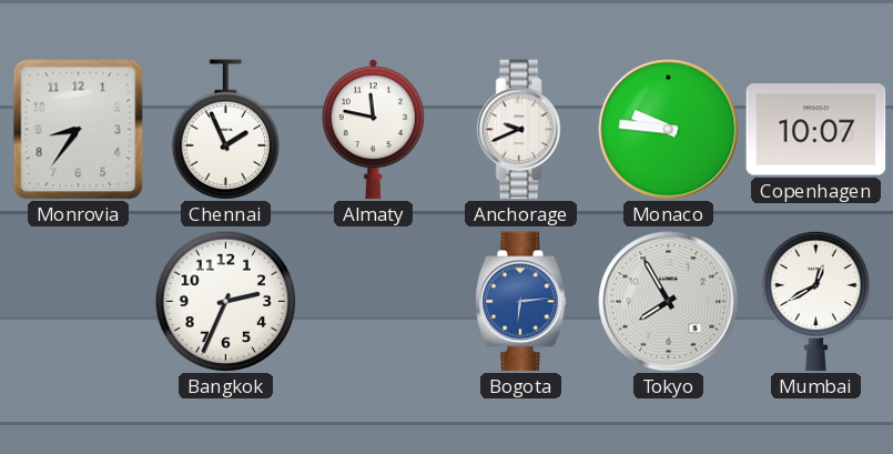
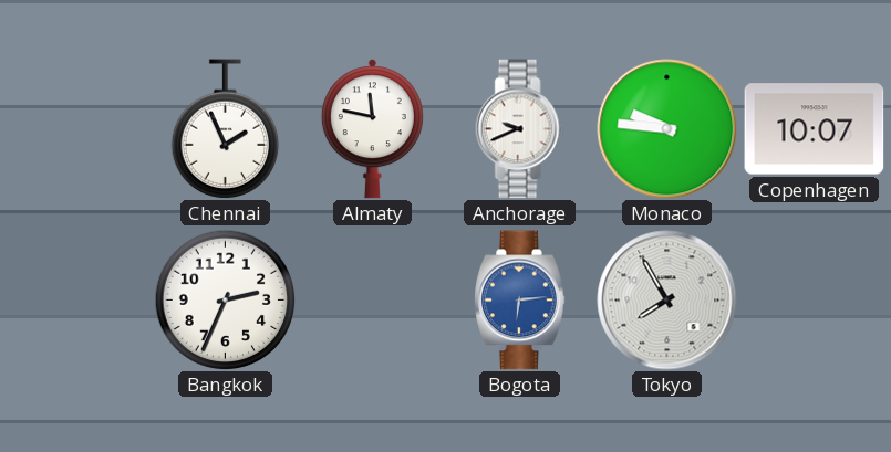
Monrovia: 8:36 -> none
Mumbai: 12:40 -> none
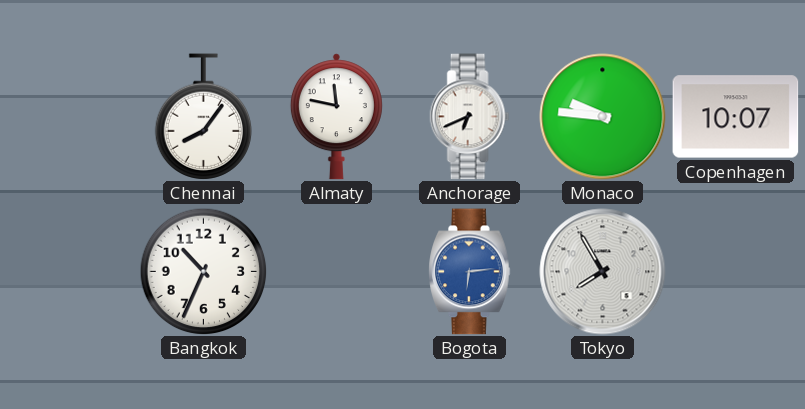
Chennai: 1:56 -> 8:06
Anchorage: 9:41 -> 6:41
Bangkok: 2:34 -> 10:34
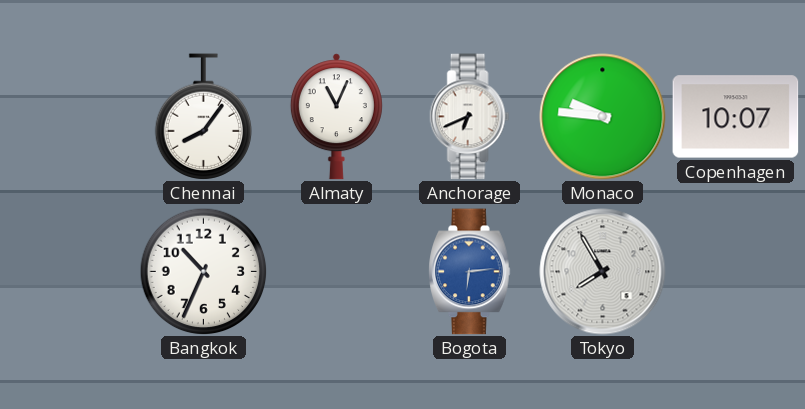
Almaty: 11:47 -> 11:04
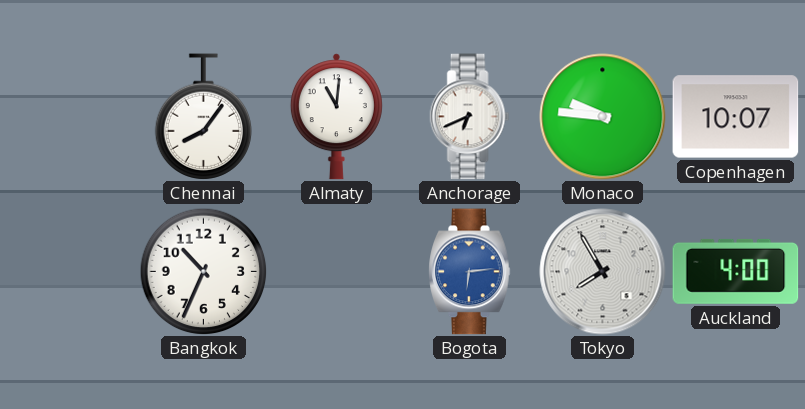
Almaty: 11:04 -> 11:01
Auckland: none -> 4:00
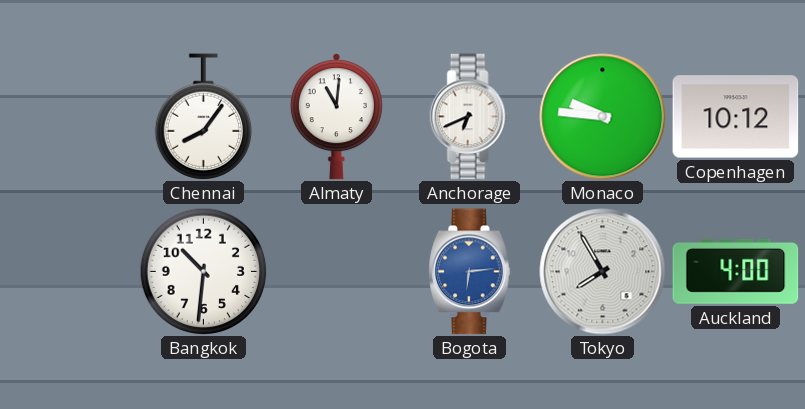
Copenhagen: 10:07 -> 10:12
Bangkok: 10:34 -> 10:31
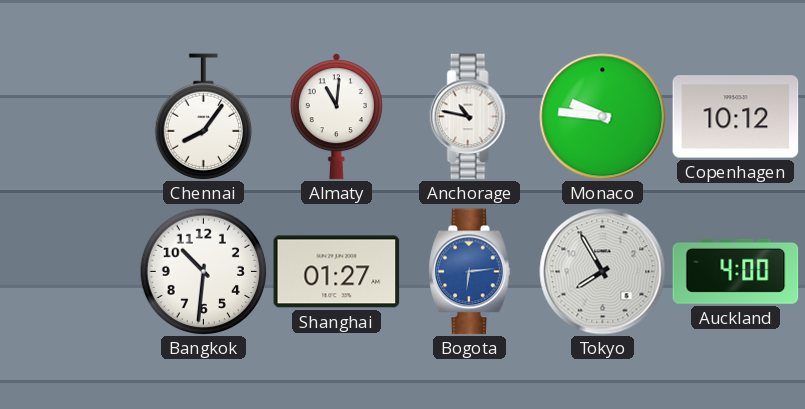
Anchorage: 6:41 -> 10:47
Shanghai: none -> 01:27
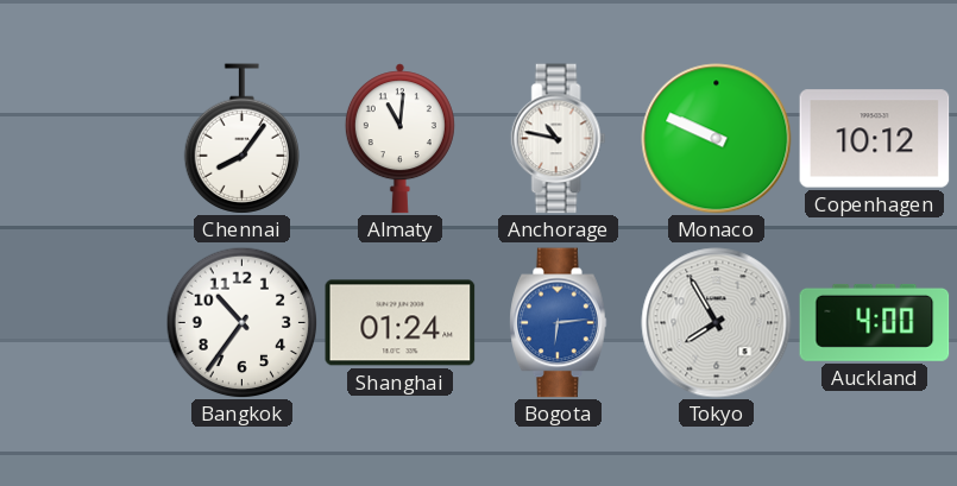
Monaco: 9:46 -> 9:49
Bangkok: 10:31 -> 10:36
Shanghai: 01:27 -> 01:24
